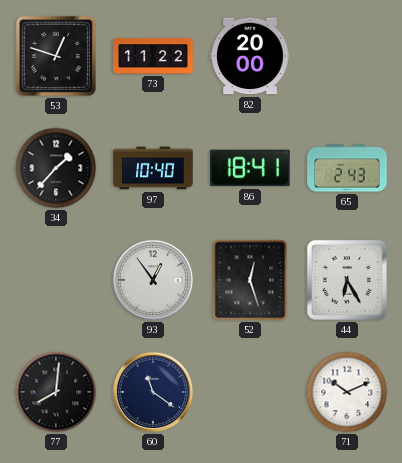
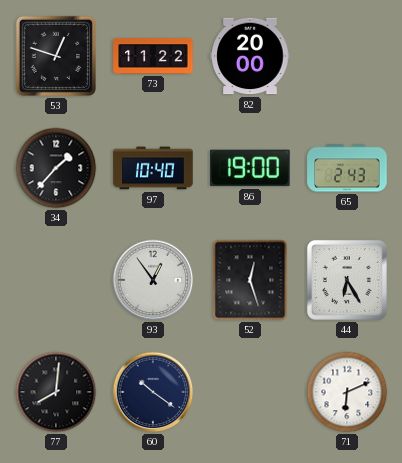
86: 18:41 -> 19:00
60: 11:21 -> 10:21
71: 10:11 -> 6:11
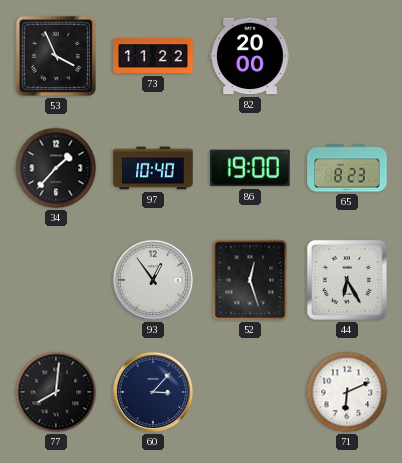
53: 12:48 -> 3:56
65: 2:43 -> 8:23
60: 10:21 -> 3:07
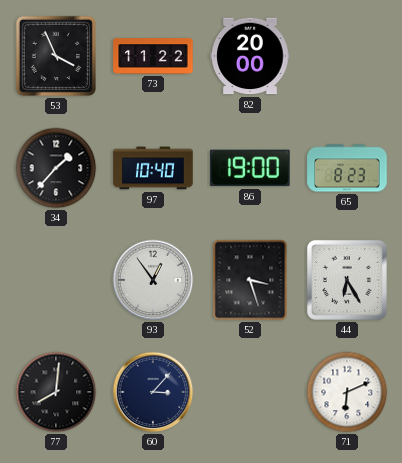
52: 12:27 -> 3:27
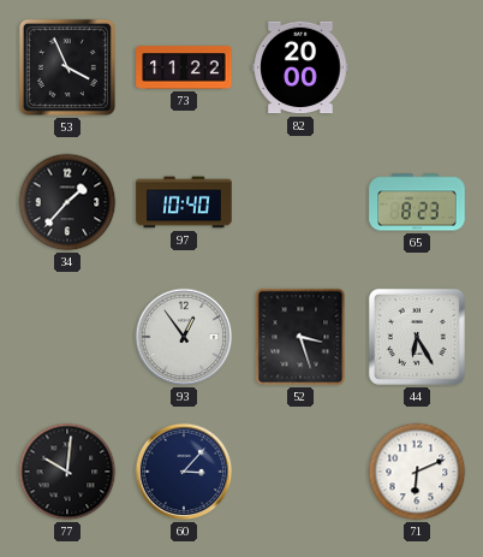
86: 19:00 -> none
77: 8:01 -> 10:01
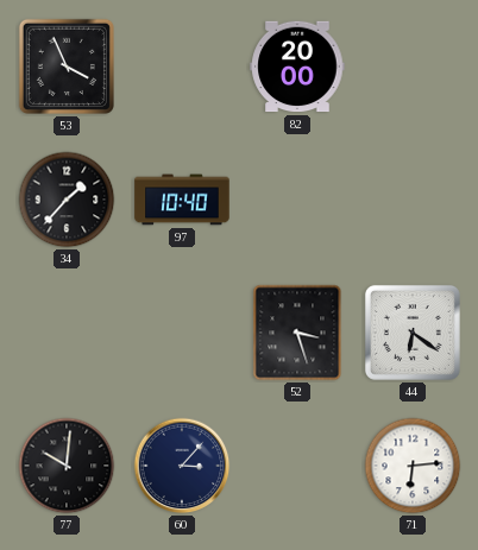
73: 11:22 -> none
65: 8:23 -> none
93: 12:54 -> none
44: 6:25 -> 6:21
71: 6:11 -> 6:14
